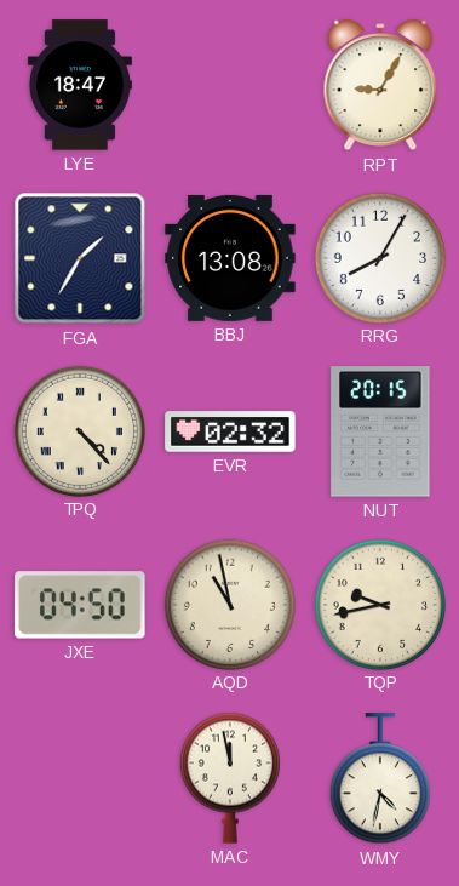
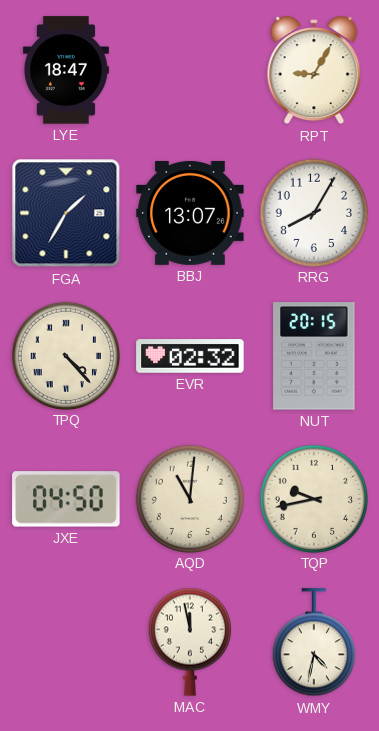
BBJ: 13:08 -> 13:07
AQD: 10:58 -> 11:01
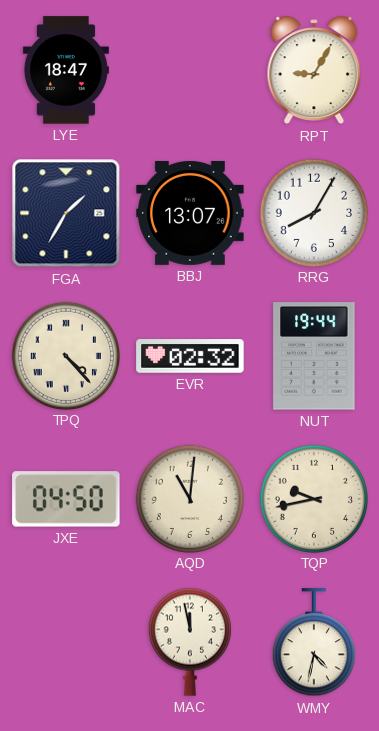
NUT: 20:15 -> 19:44
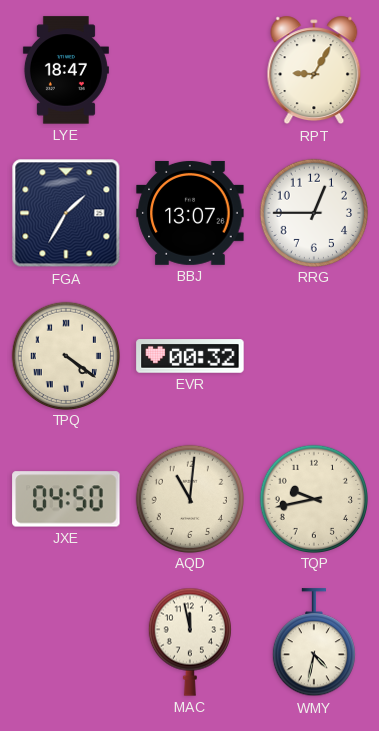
RRG: 8:05 -> 12:45
TPQ: 4:23 -> 4:21
EVR: 02:32 -> 00:32
NUT: 19:44 -> none
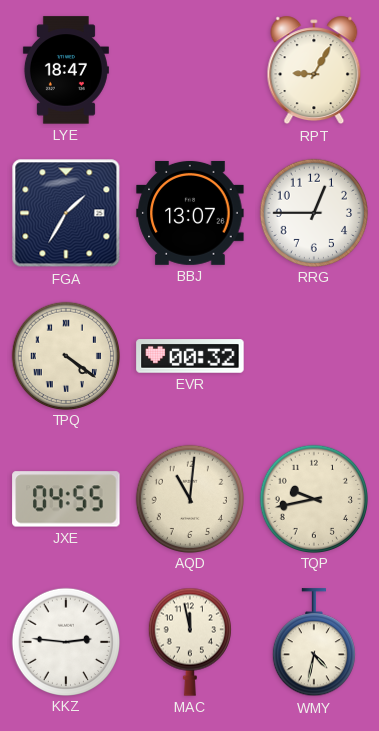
JXE: 04:50 -> 04:55
KKZ: none -> 2:46
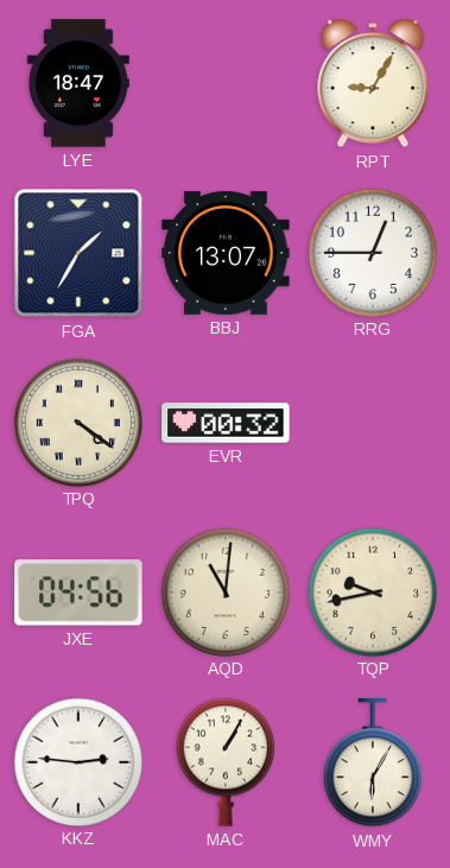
JXE: 04:55 -> 04:56
MAC: 11:58 -> 1:05
WMY: 4:32 -> 6:05
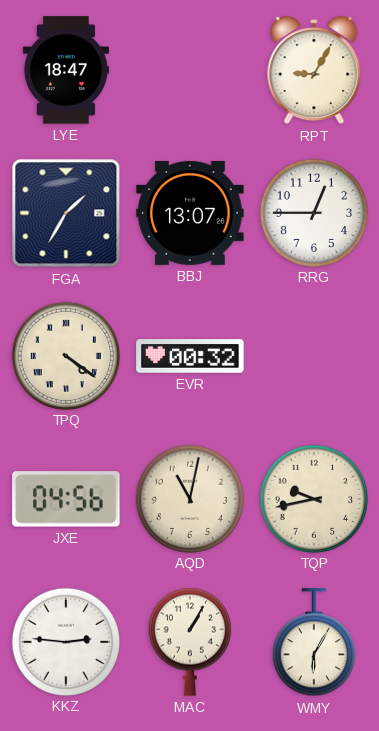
AQD: 11:01 -> 11:02
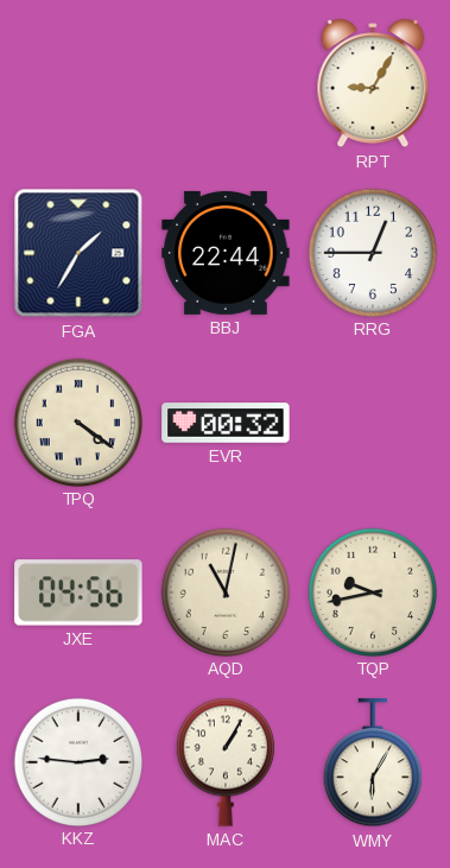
LYE: 18:47 -> none
BBJ: 13:07 -> 22:44
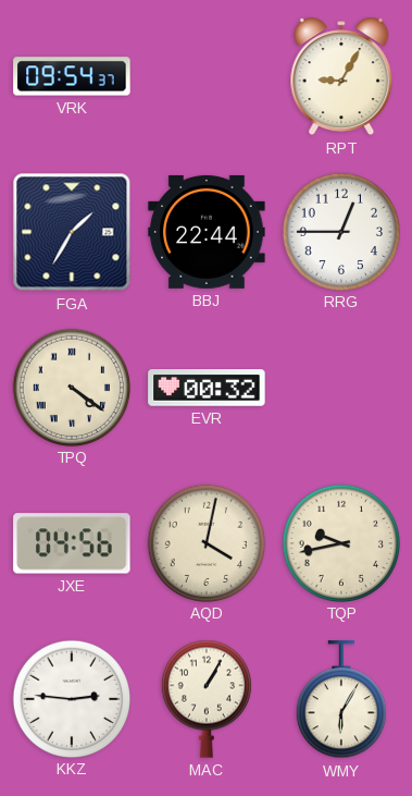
VRK: none -> 09:54
AQD: 11:02 -> 4:02
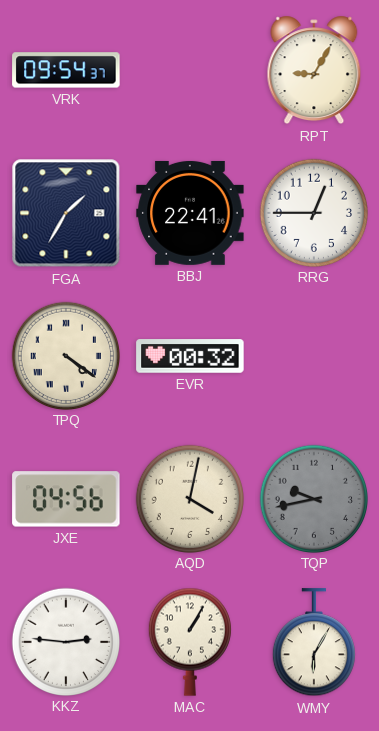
BBJ: 22:44 -> 22:41
TQP dial: cream -> grey
